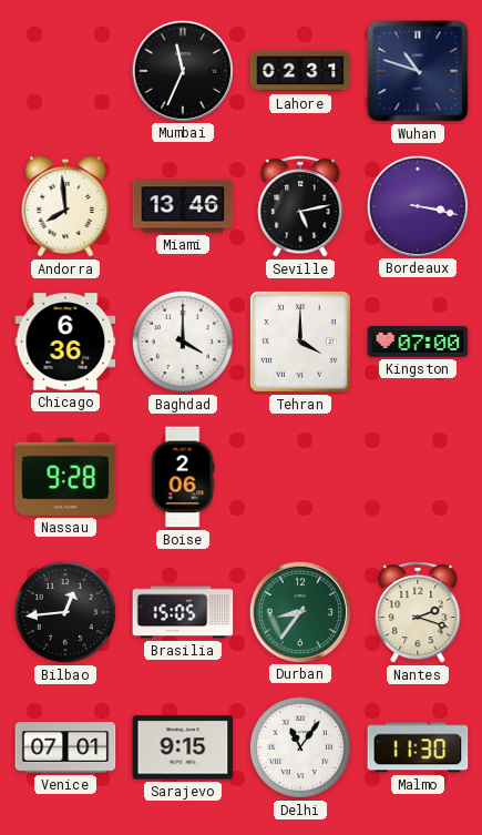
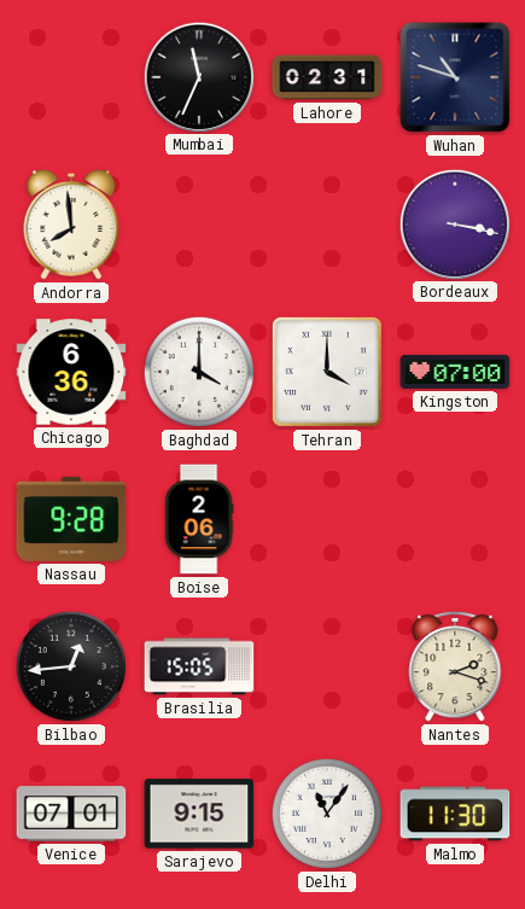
Miami: 13:46 -> none
Seville: 5:13 -> none
Durban: 8:36 -> none
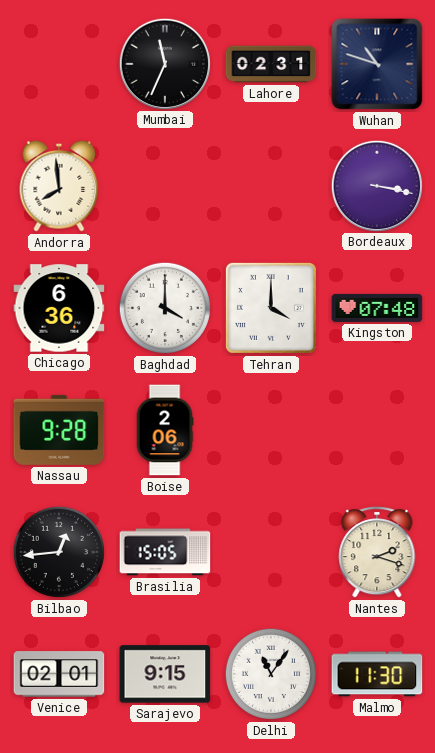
Kingston: 07:00 -> 07:48
Venice: 07:01 -> 02:01
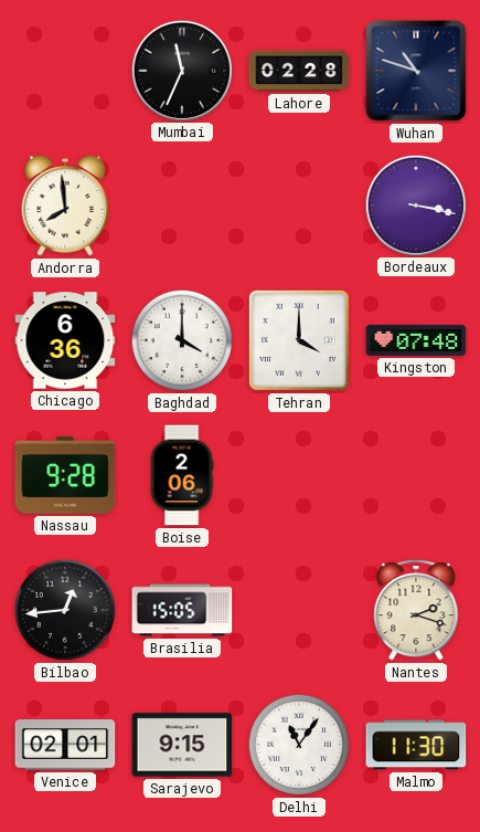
Lahore: 02:31 -> 02:28
